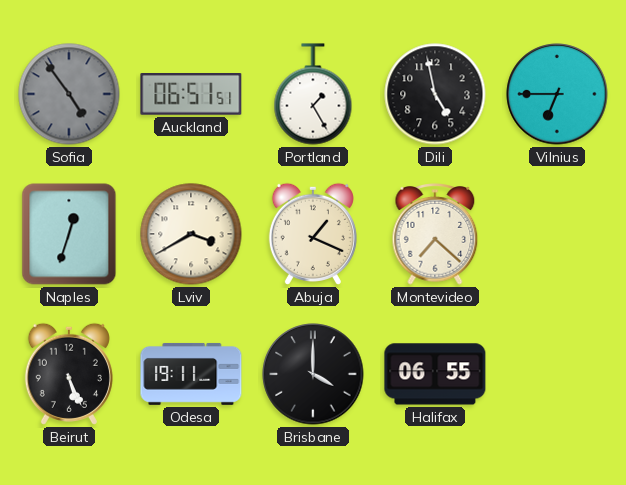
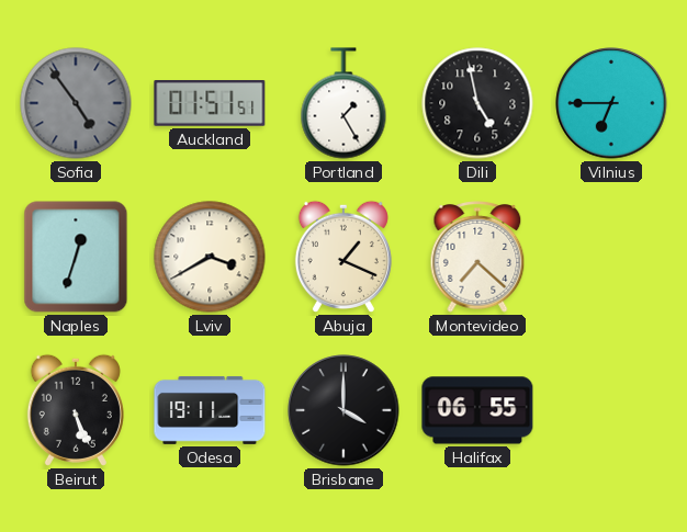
Auckland: 06:51 -> 01:51
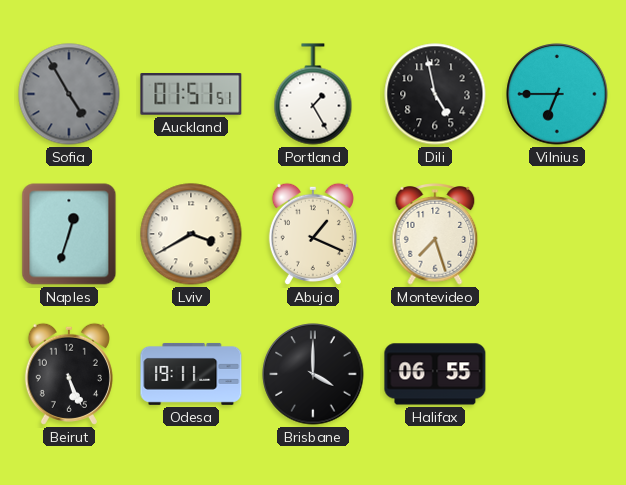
Sofia: 4:54 -> 4:55
Montevideo: 7:22 -> 7:27
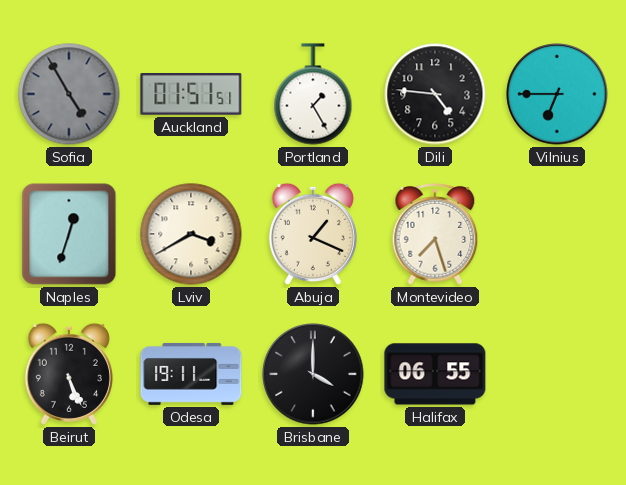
Dili: 4:58 -> 4:46
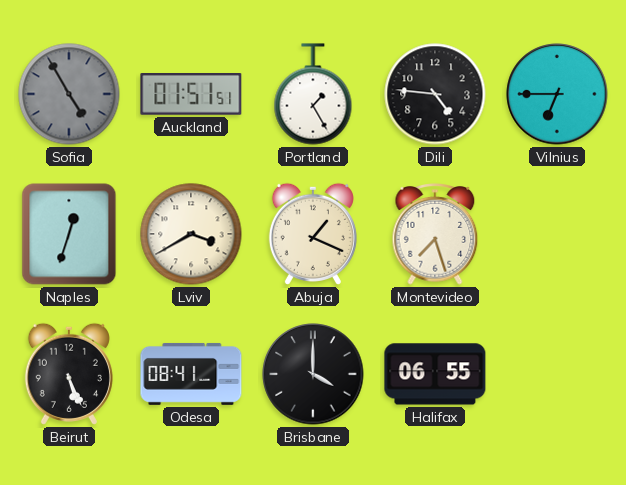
Odesa: 19:11 -> 08:41
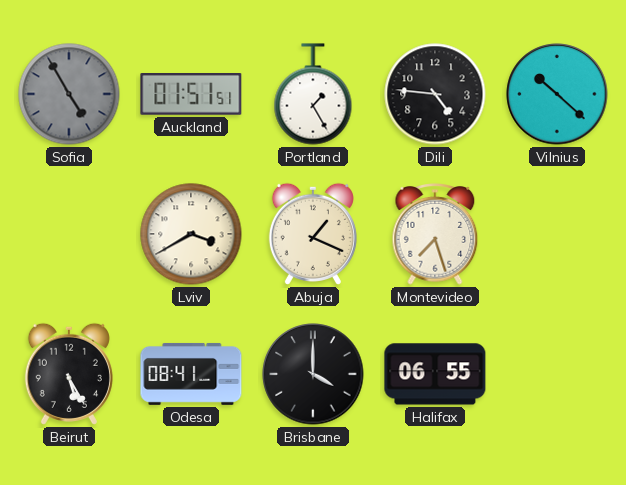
Vilnius: 6:45 -> 10:22
Naples: 12:33 -> none
Beirut: 5:26 -> 5:25
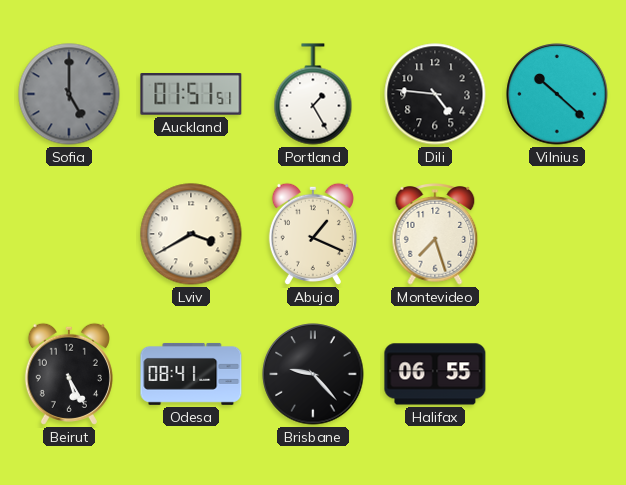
Sofia: 4:55 -> 5:00
Brisbane: 4:00 -> 9:23
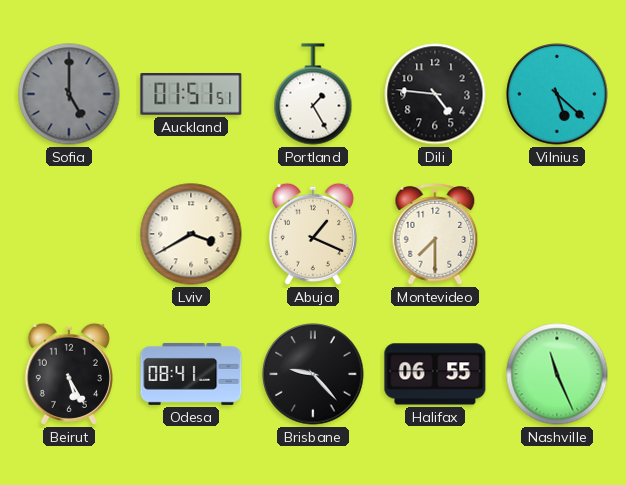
Vilnius: 10:22 -> 5:22
Montevideo: 7:27 -> 7:30
Nashville: none -> 11:26
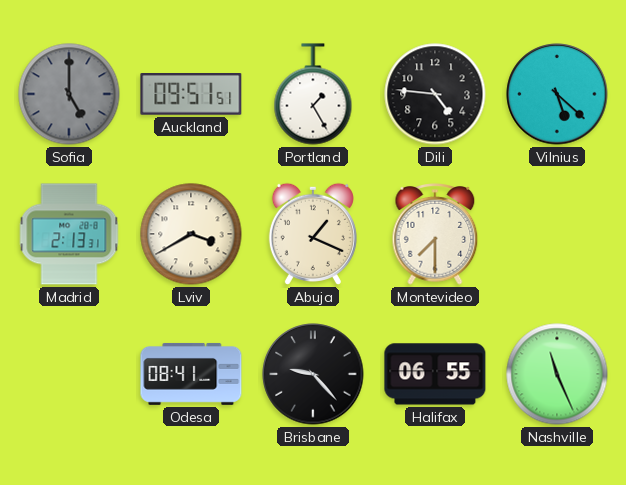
Auckland: 01:51 -> 09:51
Madrid: none -> 2:13
Beirut: 5:25 -> none
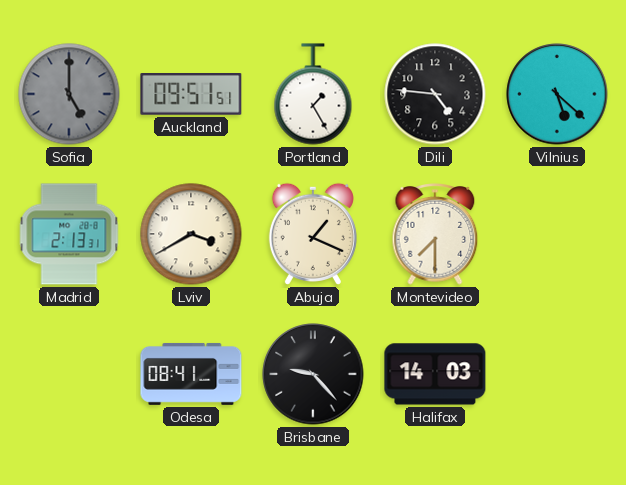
Halifax: 06:55 -> 14:03
Nashville: 11:26 -> none
